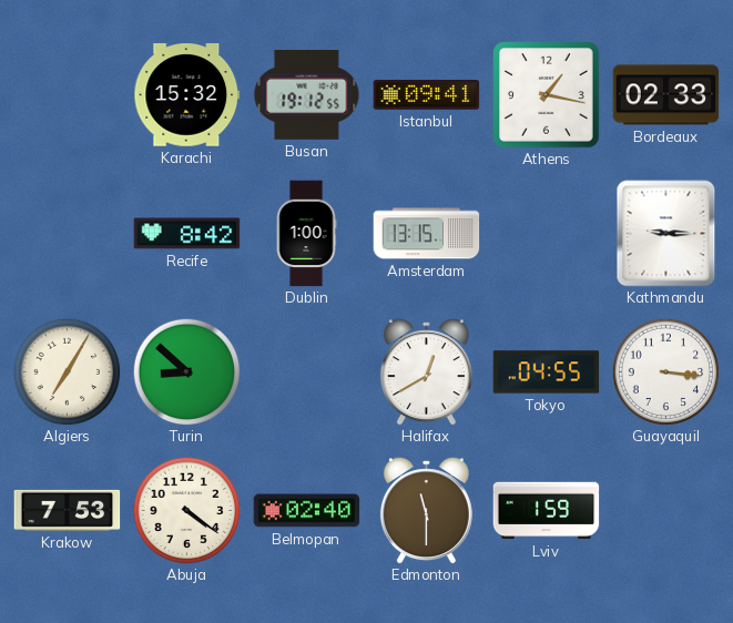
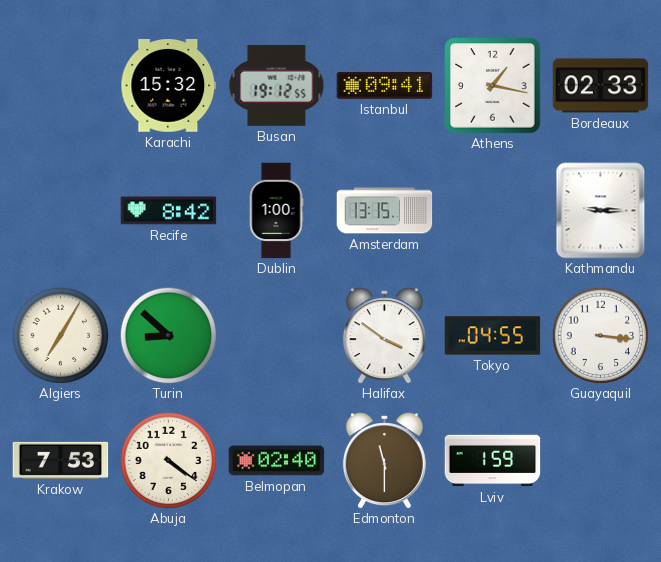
Halifax: 12:40 -> 3:51
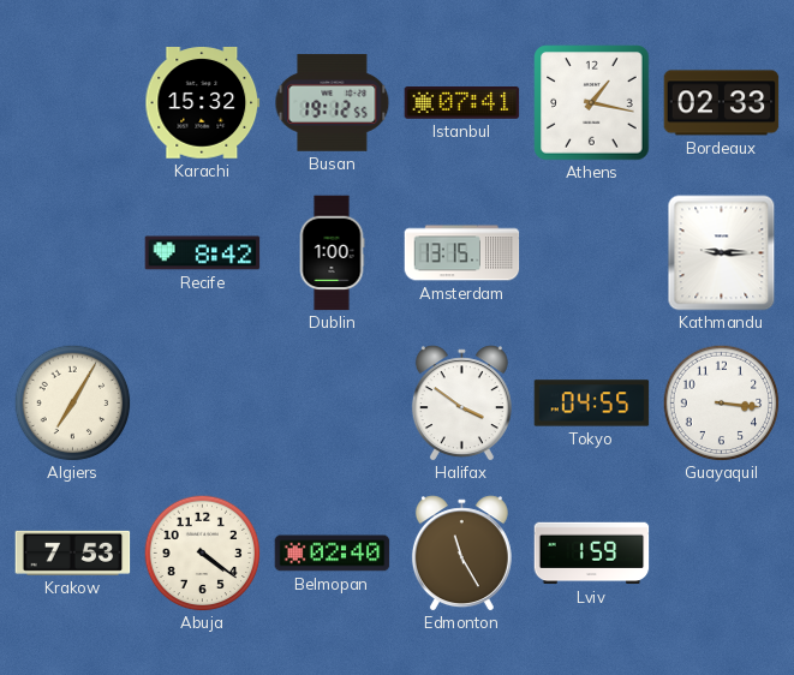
Istanbul: 09:41 -> 07:41
Turin: 8:52 -> none
Edmonton: 11:30 -> 11:25
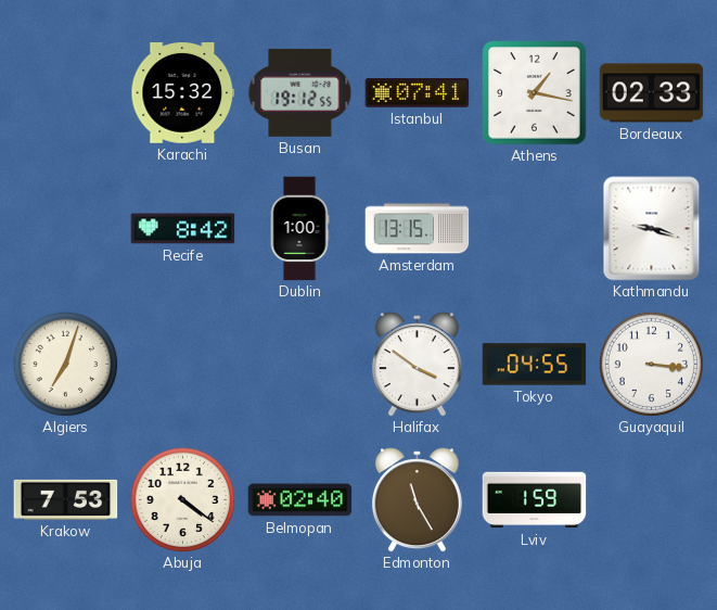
Kathmandu: 9:15 -> 9:18
Algiers: 7:05 -> 7:03
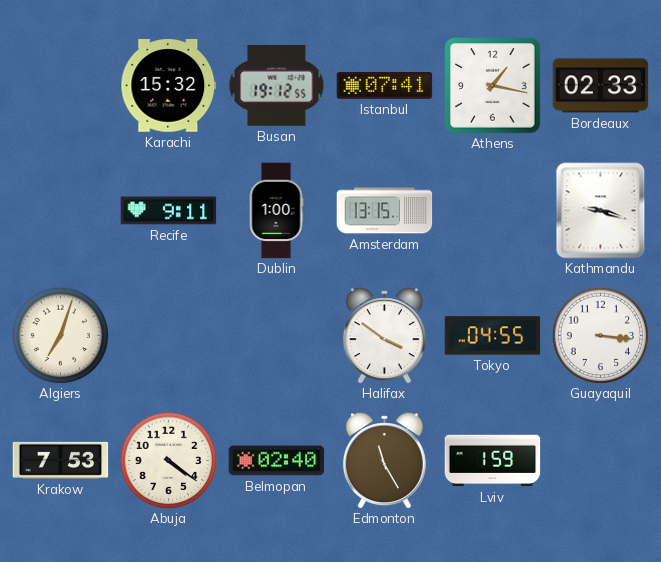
Recife: 8:42 -> 9:11
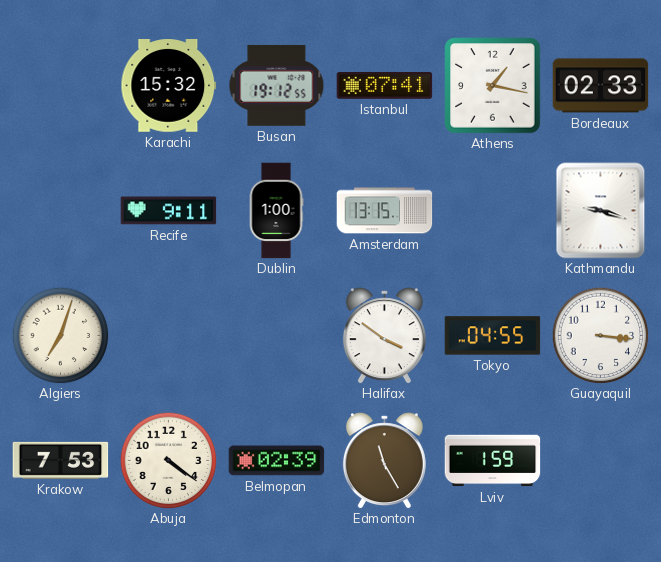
Belmopan: 02:40 -> 02:39
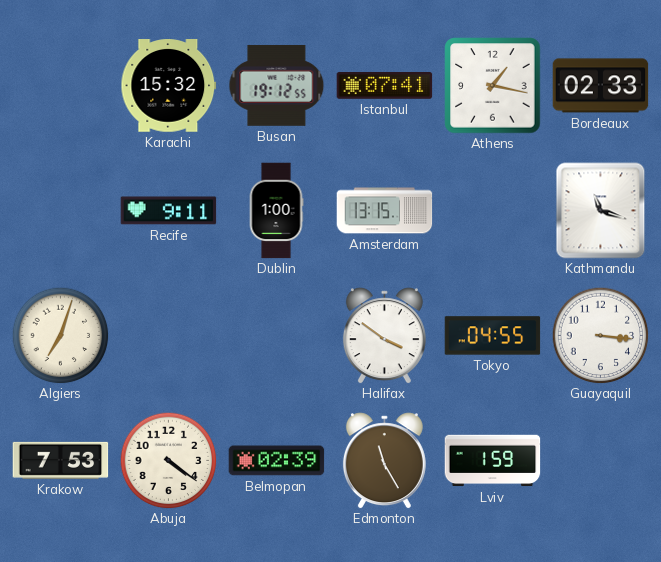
Kathmandu: 9:18 -> 11:18
